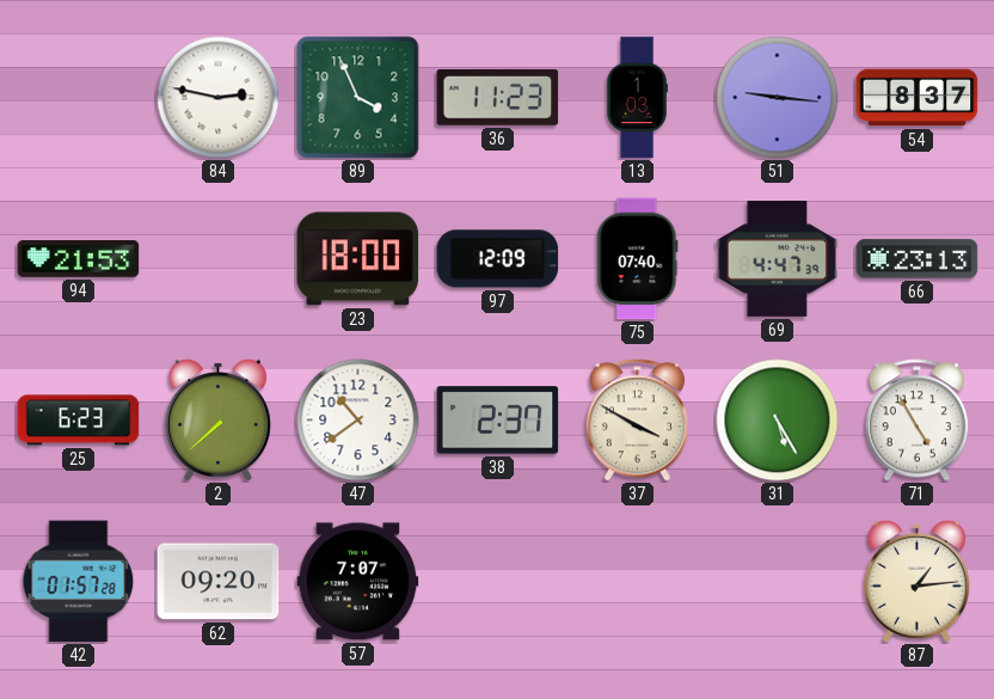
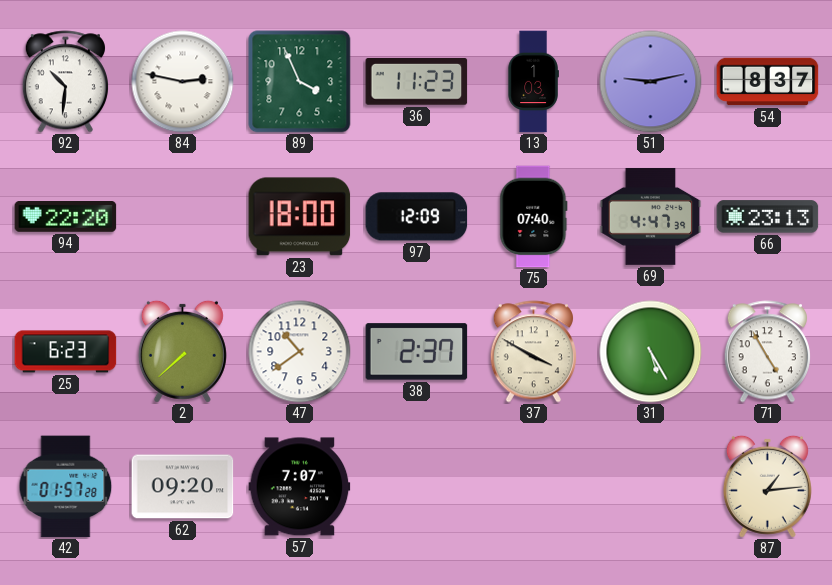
92: none -> 10:31
51: 9:16 -> 9:13
94: 21:53 -> 22:20
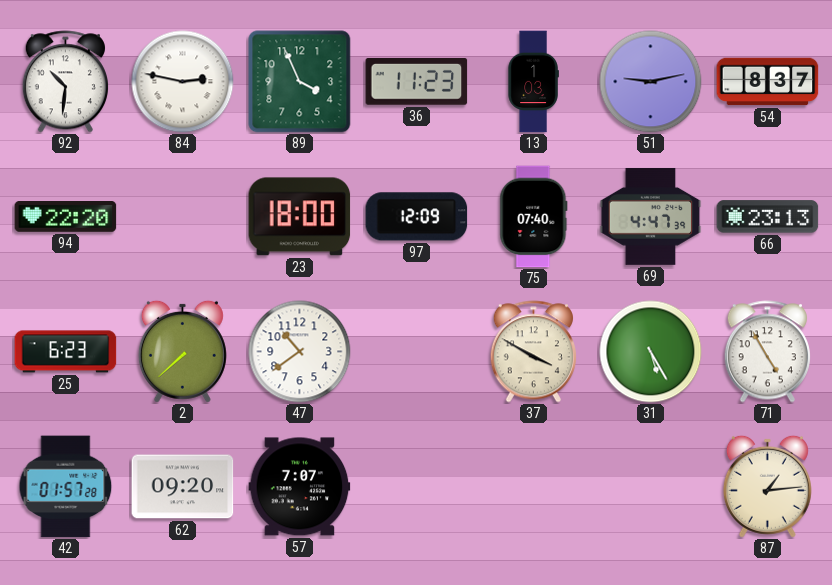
38: 2:37 -> none
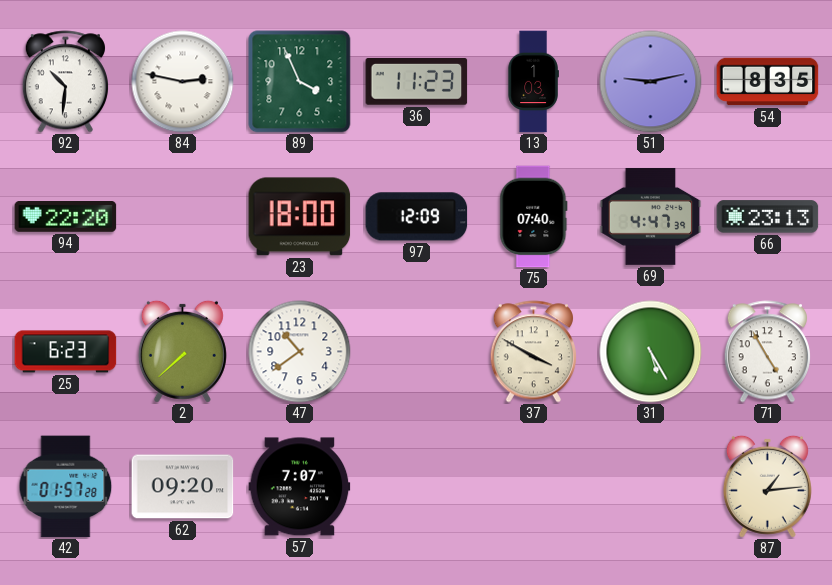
54: 8:37 -> 8:35
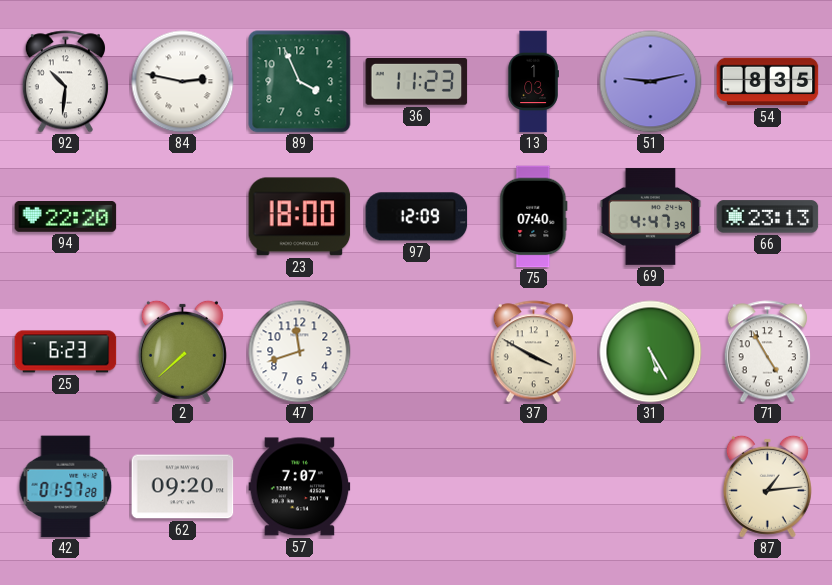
47: 10:39 -> 11:42
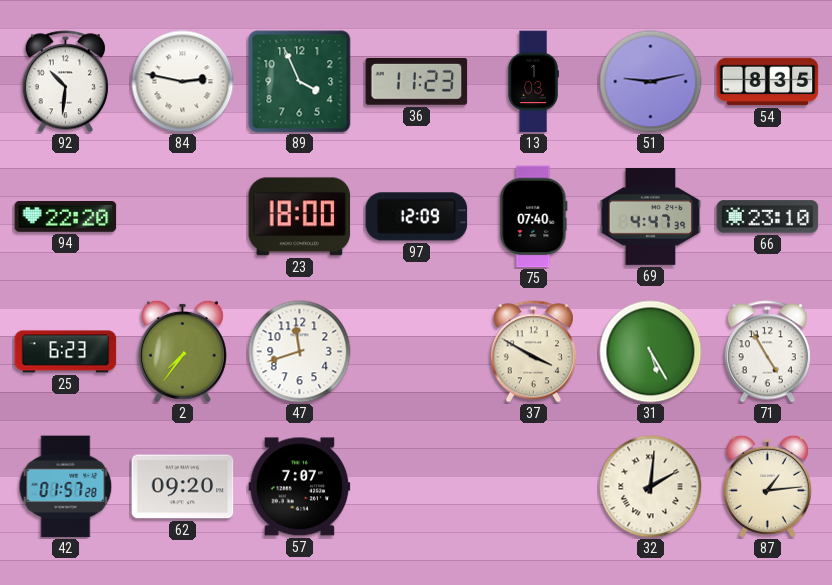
66: 23:13 -> 23:10
2: 7:38 -> 7:36
32: none -> 2:01
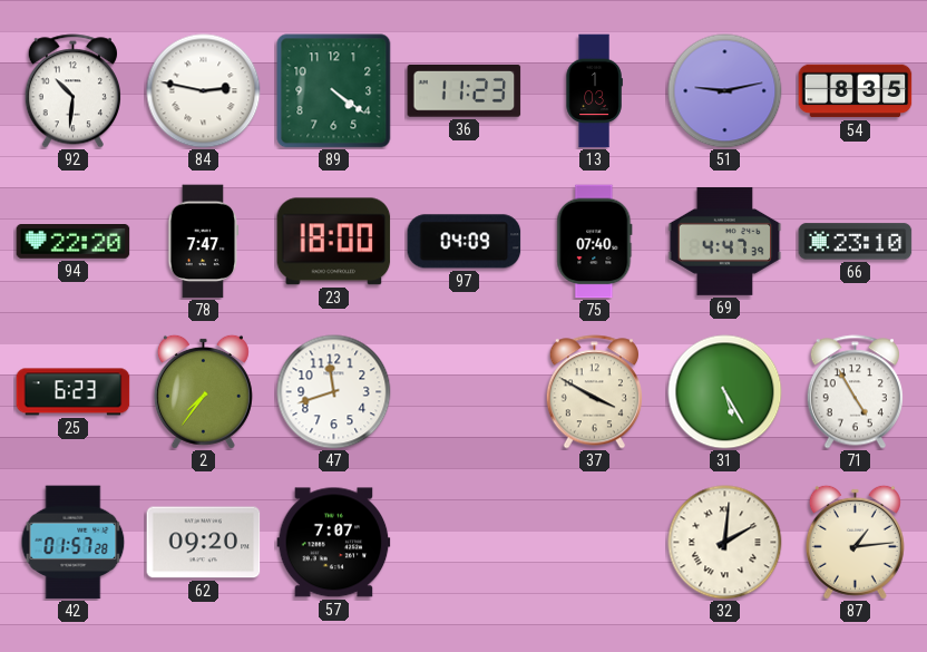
89: 3:56 -> 4:21
78: none -> 7:47
97: 12:09 -> 04:09
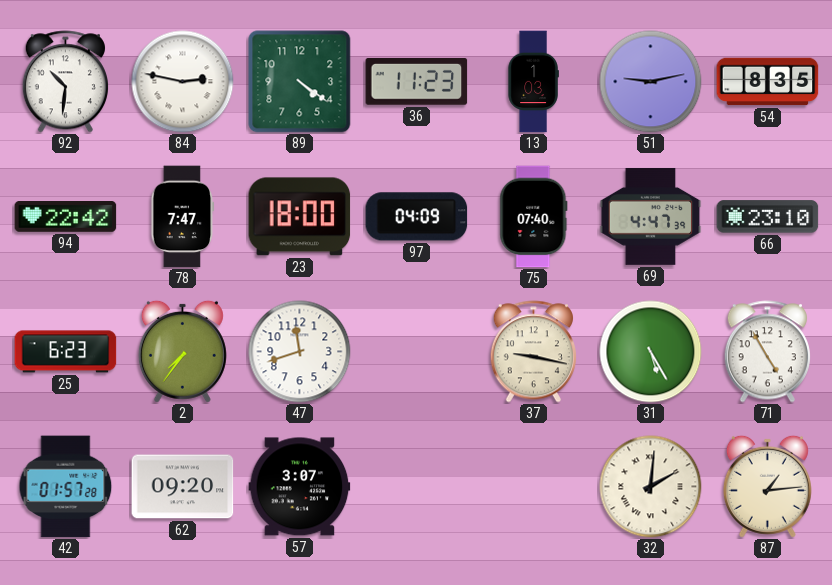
94: 22:20 -> 22:42
37: 3:50 -> 9:17
57: 7:07 -> 3:07
